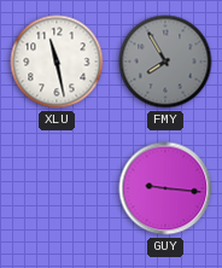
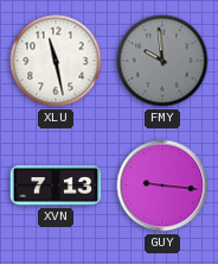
FMY: 7:55 -> 9:59
XVN: none -> 7:13
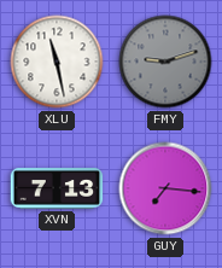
FMY: 9:59 -> 9:12
GUY: 9:16 -> 7:16
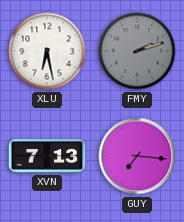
XLU: 11:28 -> 6:28
FMY: 9:12 -> 2:12
